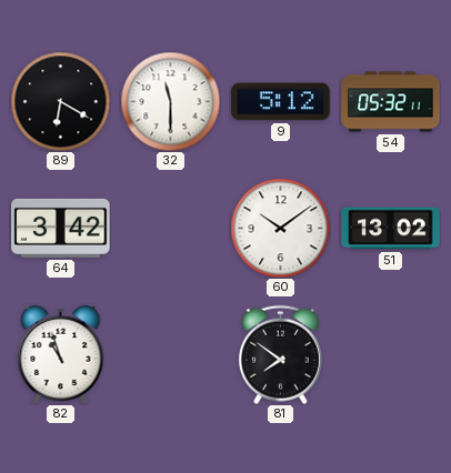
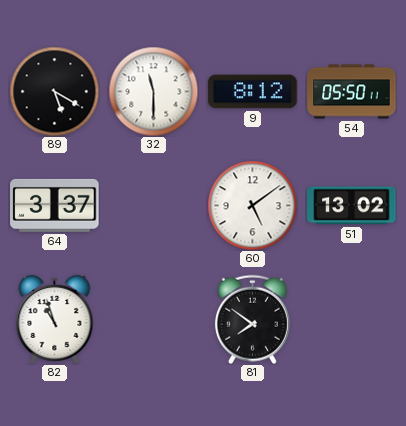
89: 6:20 -> 5:20
9: 5:12 -> 8:12
54: 05:32 -> 05:50
64: 3:42 -> 3:37
60: 10:09 -> 5:09
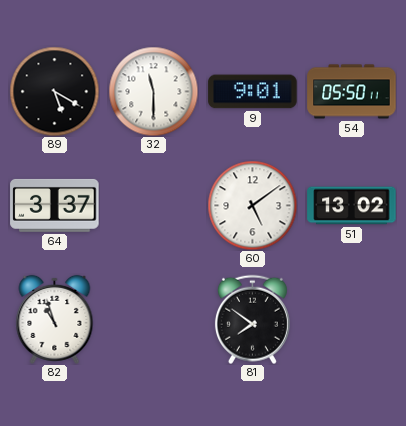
9: 8:12 -> 9:01
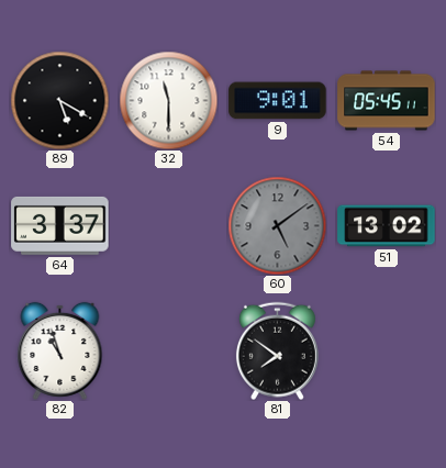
54: 05:50 -> 05:45
60 dial: white -> grey
